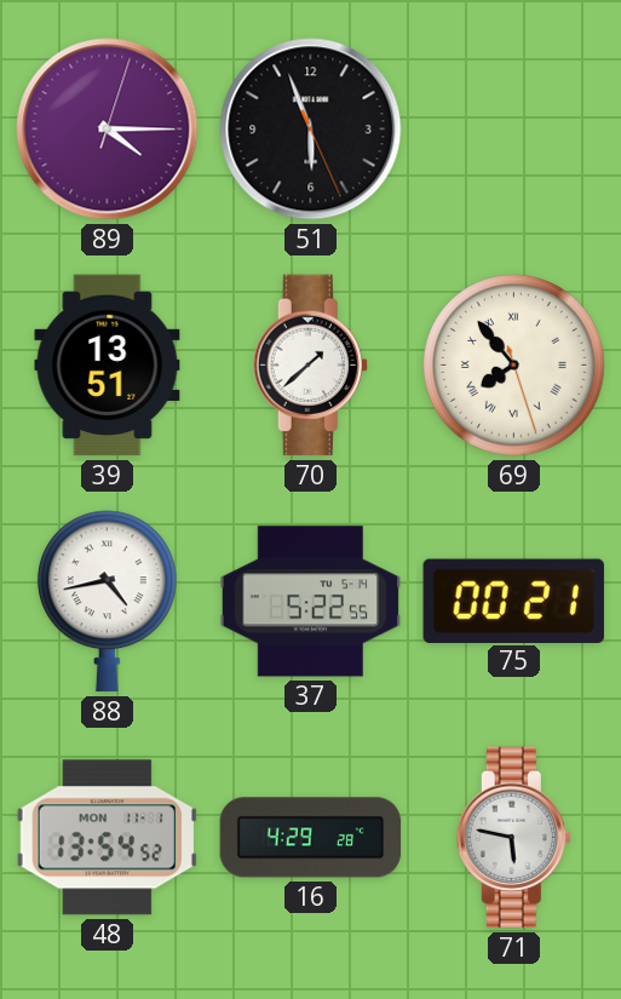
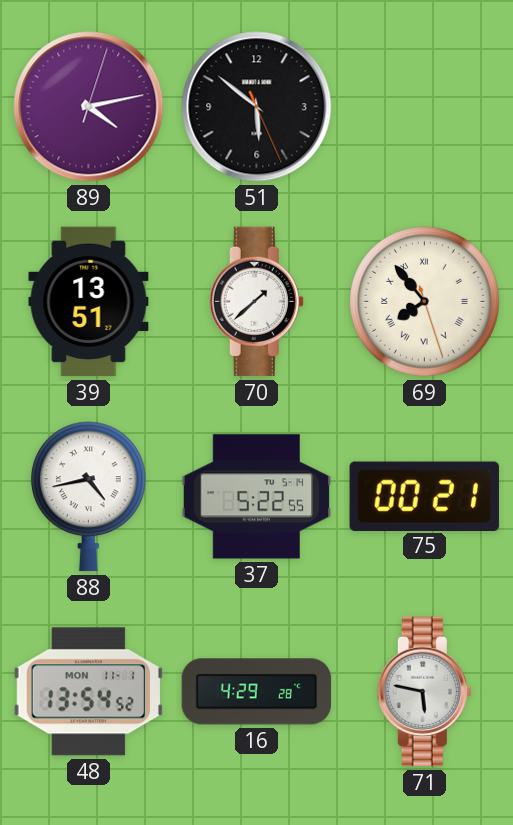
89: 4:15 -> 4:13
51: 5:56 -> 5:51
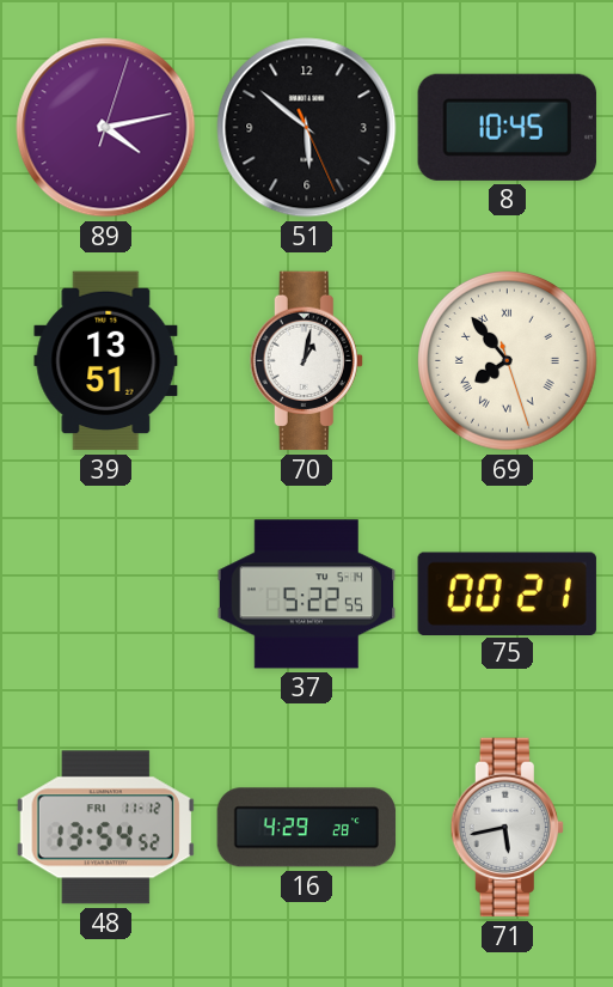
8: none -> 10:45
70: 1:38 -> 1:02
88: 4:43 -> none
48 date: MON 11-1 -> FRI 11-12
71: 5:47 -> 5:43
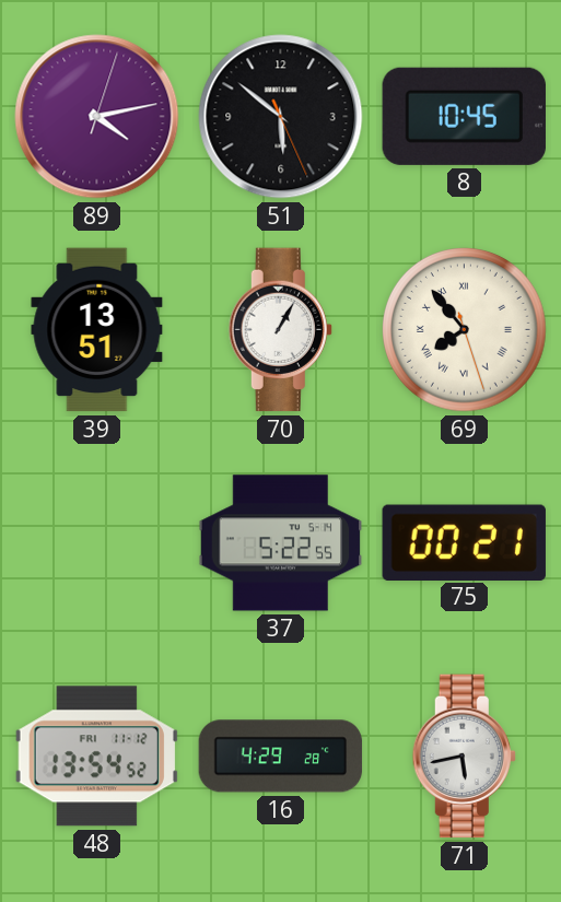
70: 1:02 -> 1:05
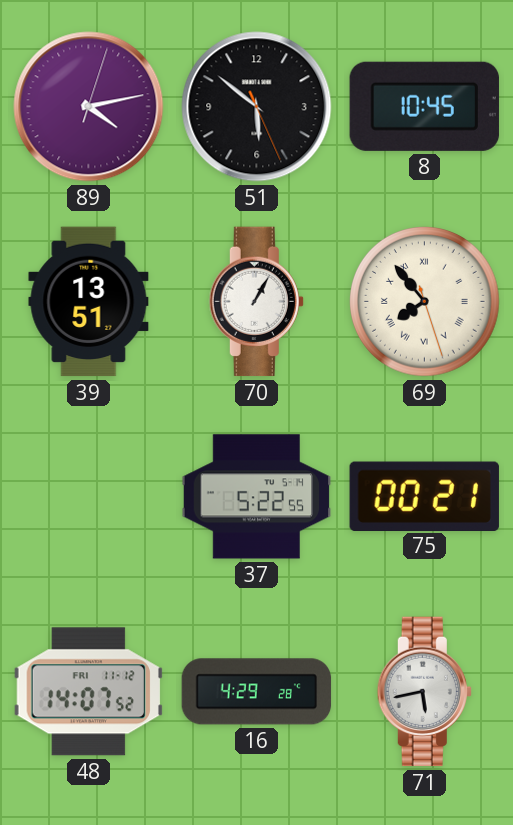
48: 13:54 -> 14:07
